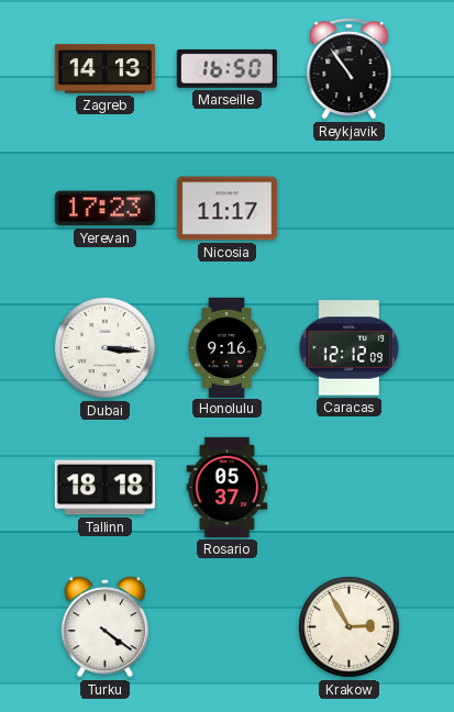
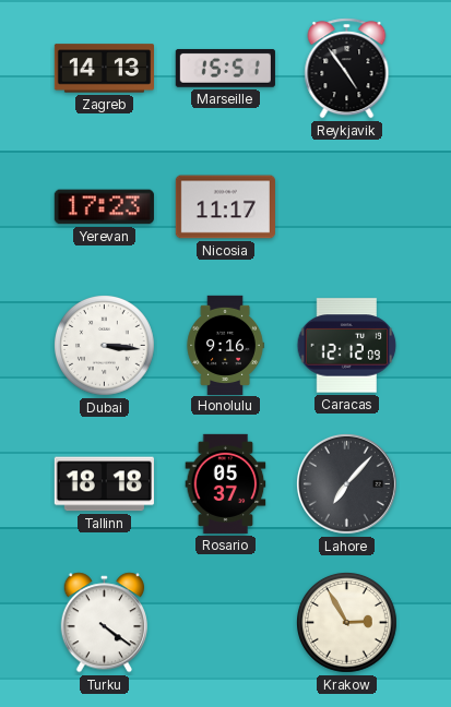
Marseille: 16:50 -> 15:51
Reykjavik: 10:54 -> 4:54
Lahore: none -> 7:07
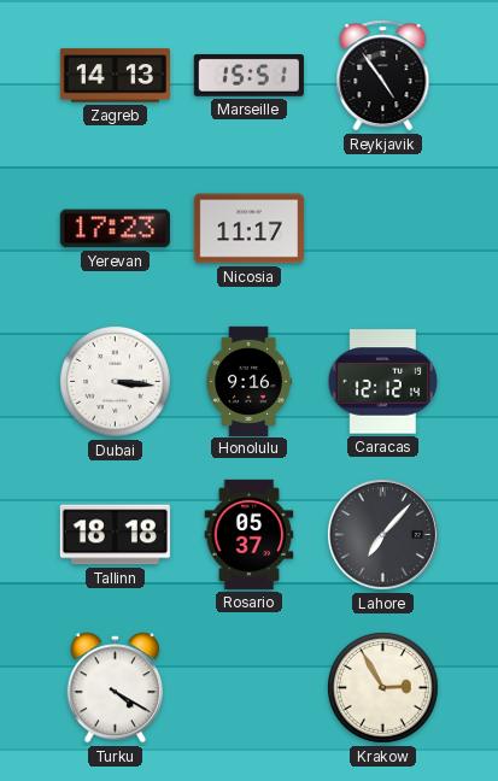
Caracas: 12:12:09 -> 12:12:14
Turku: 4:21 -> 4:20
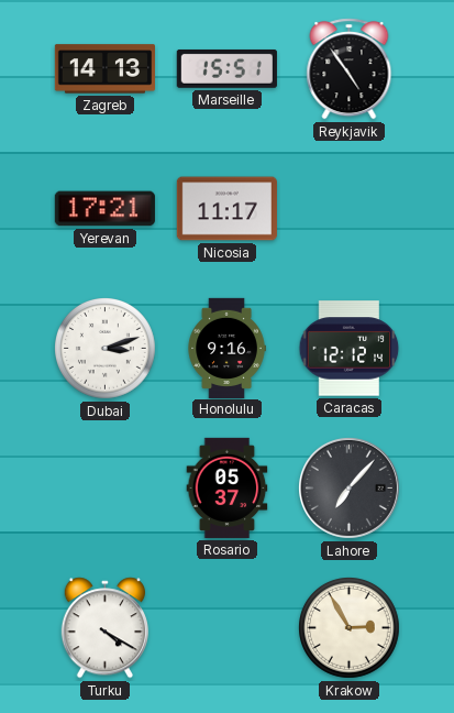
Yerevan: 17:23 -> 17:21
Dubai: 3:16 -> 3:12
Tallinn: 18:18 -> none
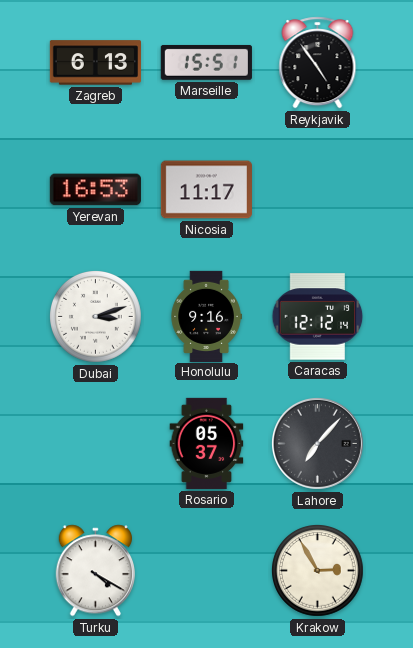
Zagreb: 14:13 -> 6:13
Yerevan: 17:21 -> 16:53
